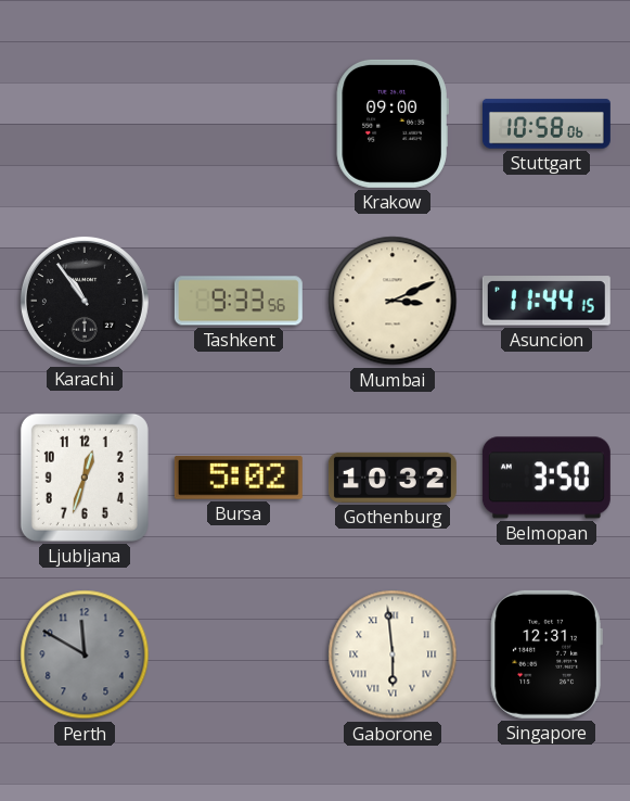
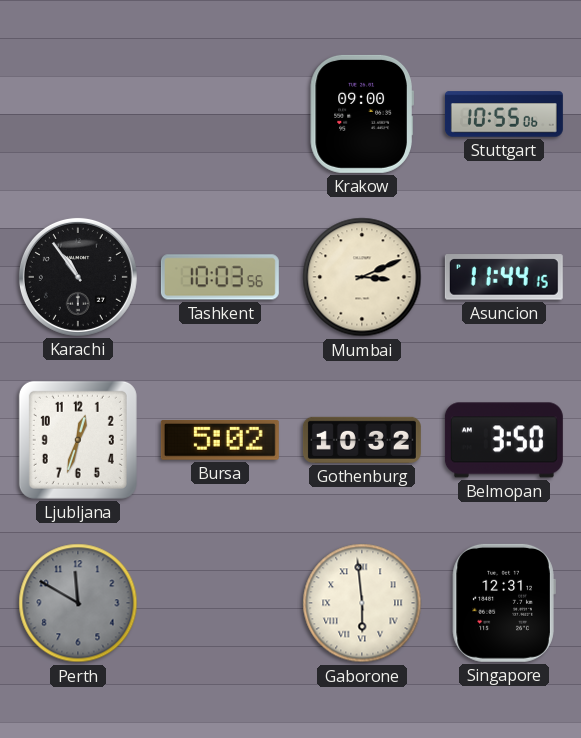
Stuttgart: 10:58 -> 10:55
Tashkent: 9:33 -> 10:03
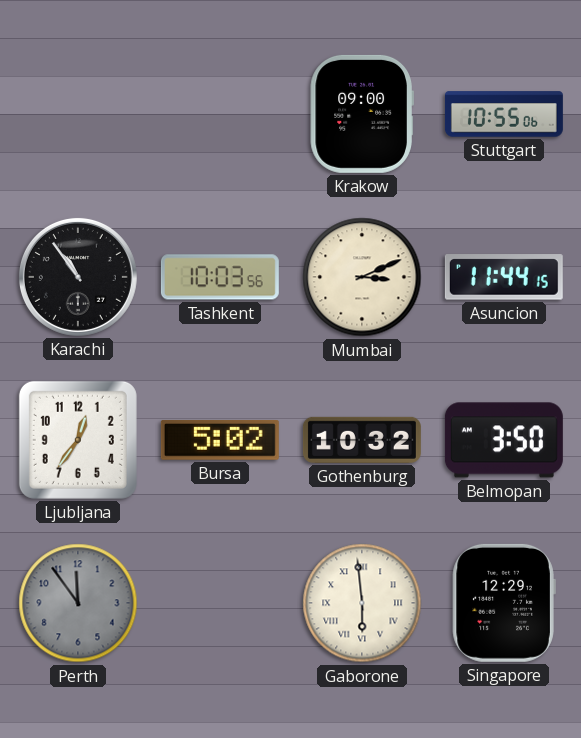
Ljubljana: 12:33 -> 12:36
Perth: 11:50 -> 11:54
Singapore: 12:31 -> 12:29
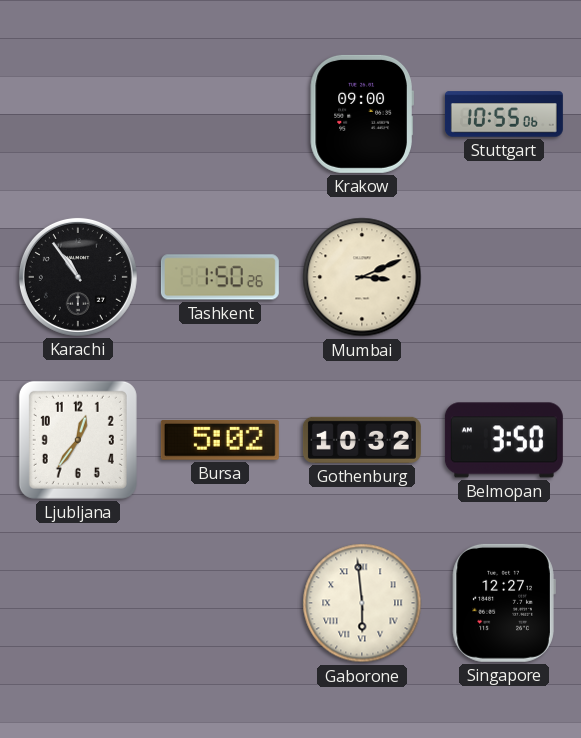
Tashkent: 10:03 -> 1:50
Asuncion: 11:44 -> none
Perth: 11:54 -> none
Singapore: 12:29 -> 12:27
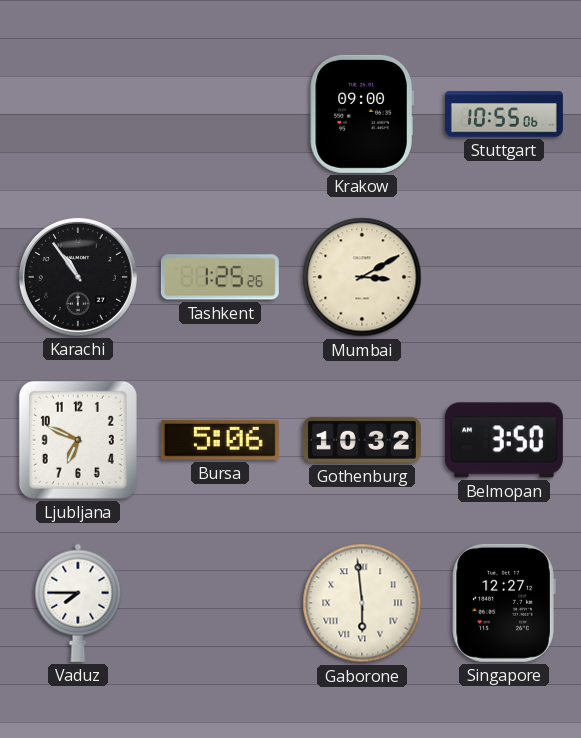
Tashkent: 1:50 -> 1:25
Mumbai: 3:11 -> 3:10
Ljubljana: 12:36 -> 6:49
Bursa: 5:02 -> 5:06
Vaduz: none -> 7:45
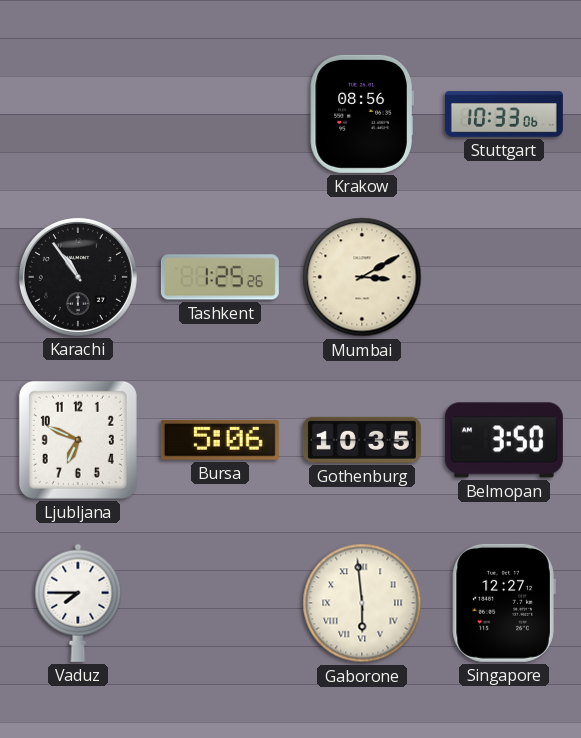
Krakow: 09:00 -> 08:56
Stuttgart: 10:55 -> 10:33
Gothenburg: 10:32 -> 10:35
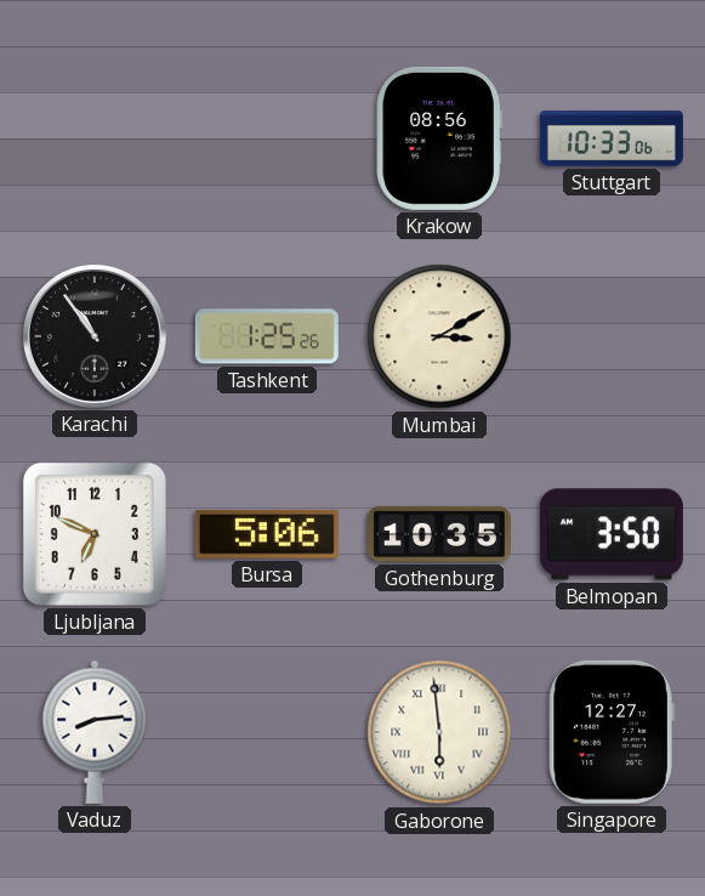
Vaduz: 7:45 -> 8:14
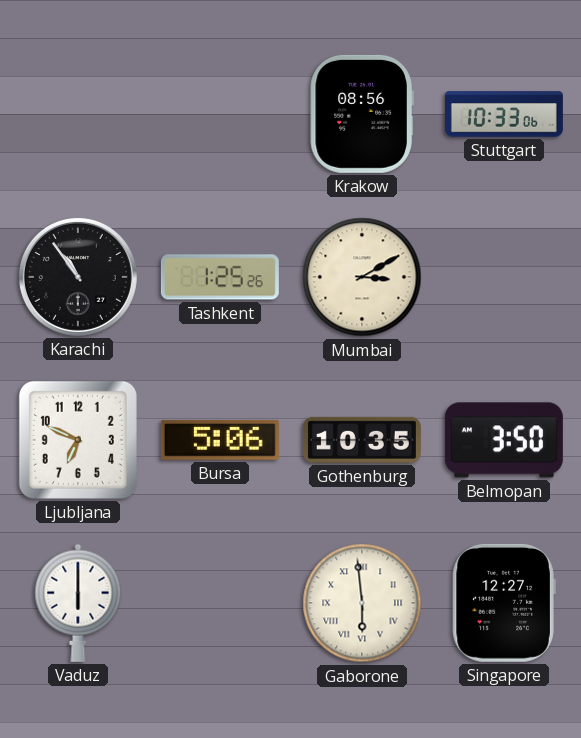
Vaduz: 8:14 -> 6:00
